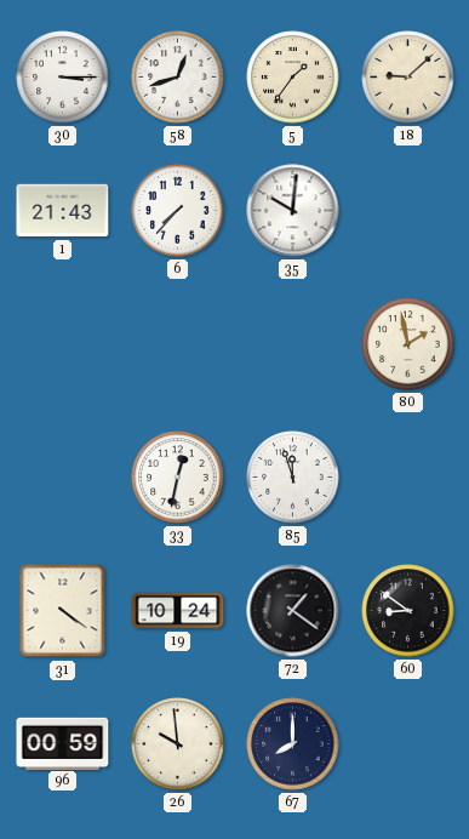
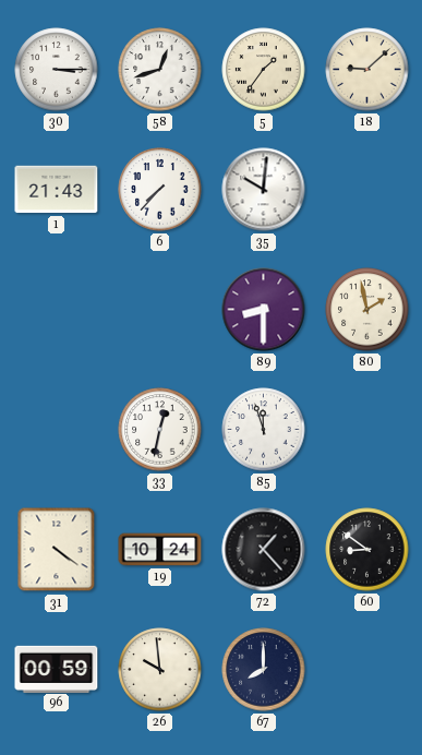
89: none -> 8:30
72: 1:21 -> 1:23
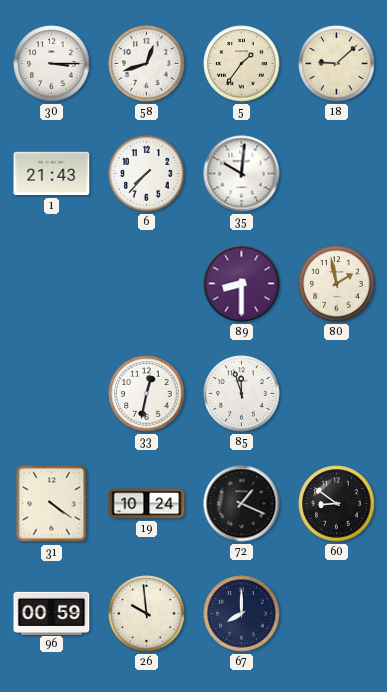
72: 1:23 -> 1:19
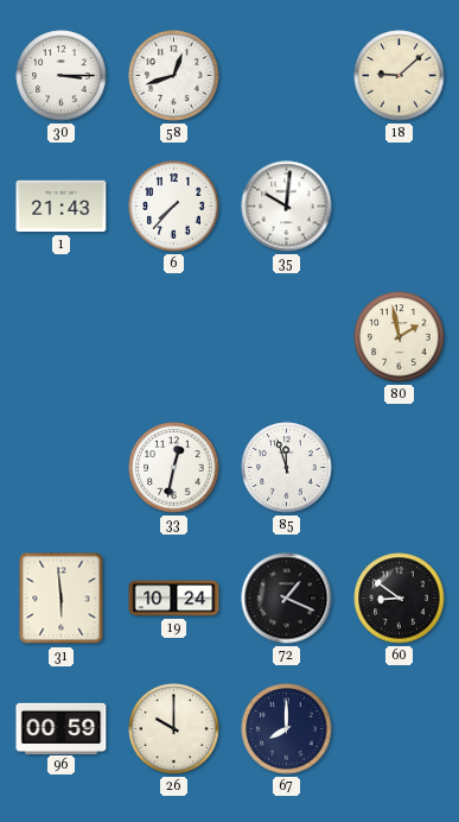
5: 1:36 -> none
89: 8:30 -> none
31: 4:21 -> 5:59
26: 9:59 -> 10:00
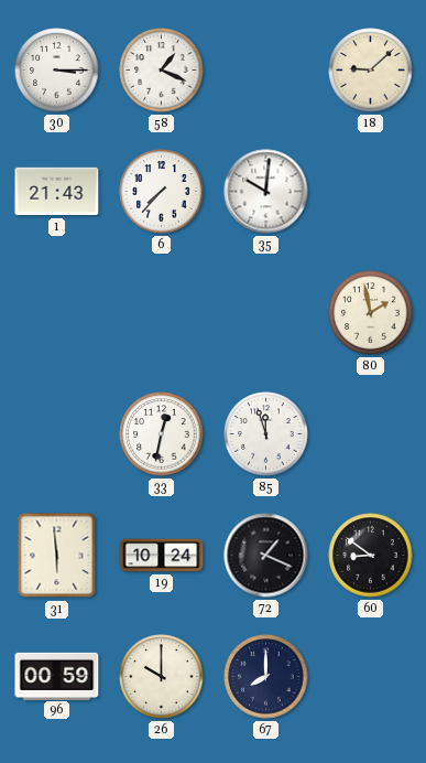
58: 12:42 -> 1:19
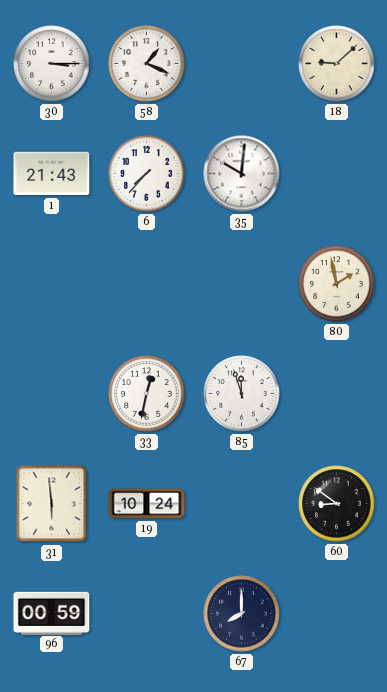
72: 1:19 -> none
26: 10:00 -> none
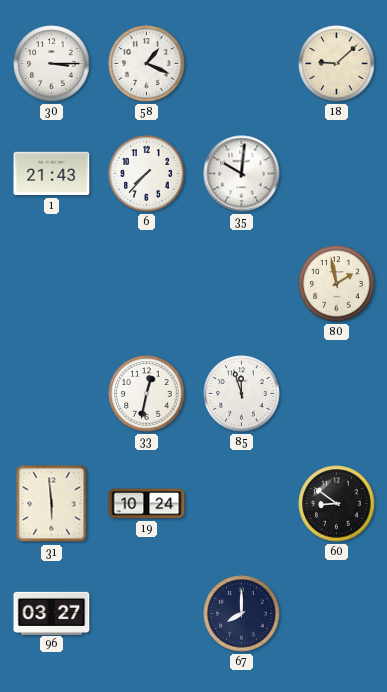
96: 00:59 -> 03:27
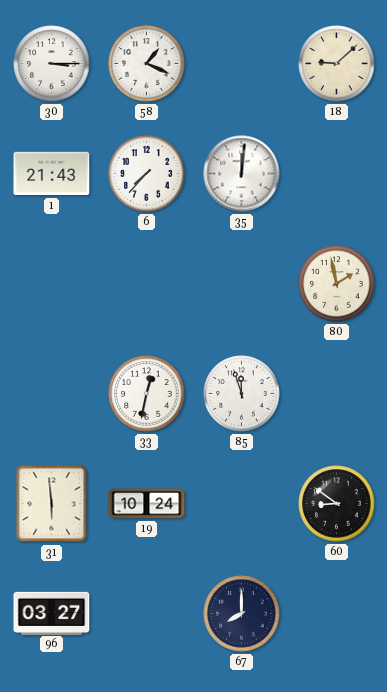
35: 10:01 -> 12:01
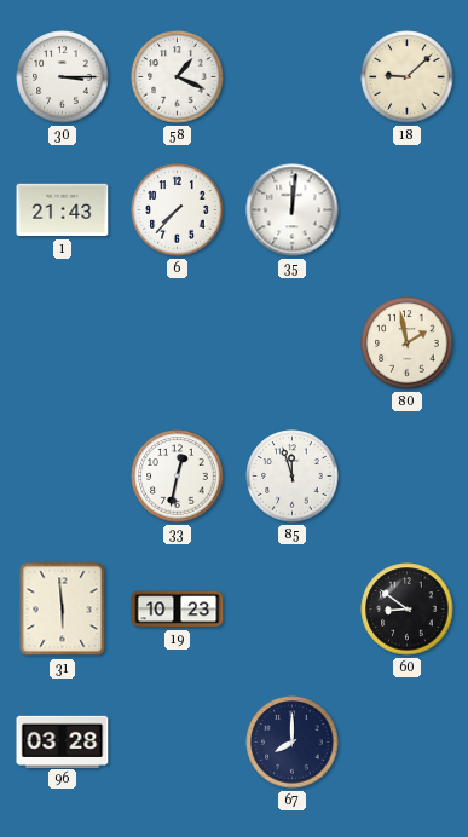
19: 10:24 -> 10:23
96: 03:27 -> 03:28
